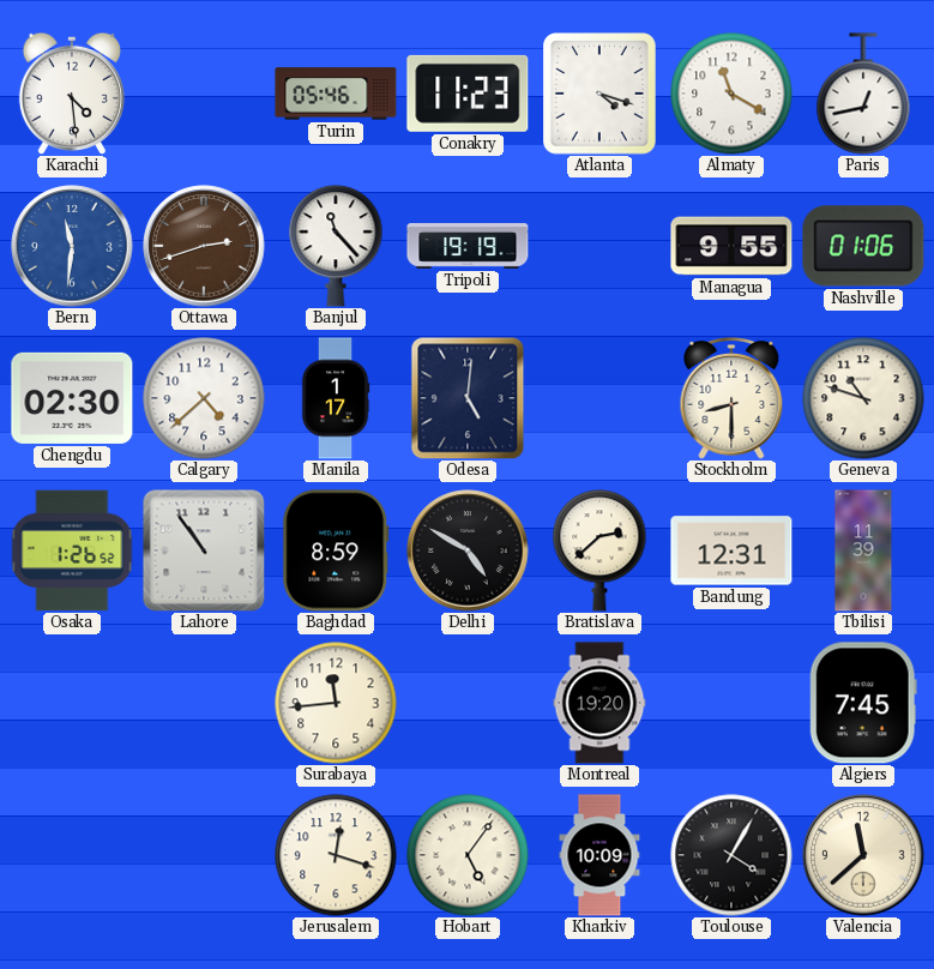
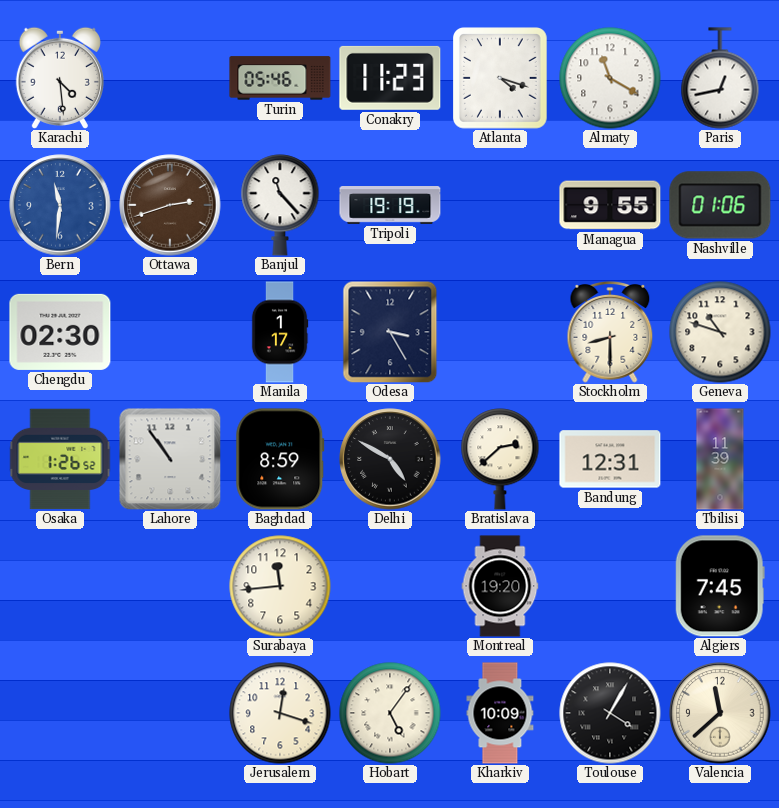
Calgary: 4:38 -> none
Odesa: 5:01 -> 3:25
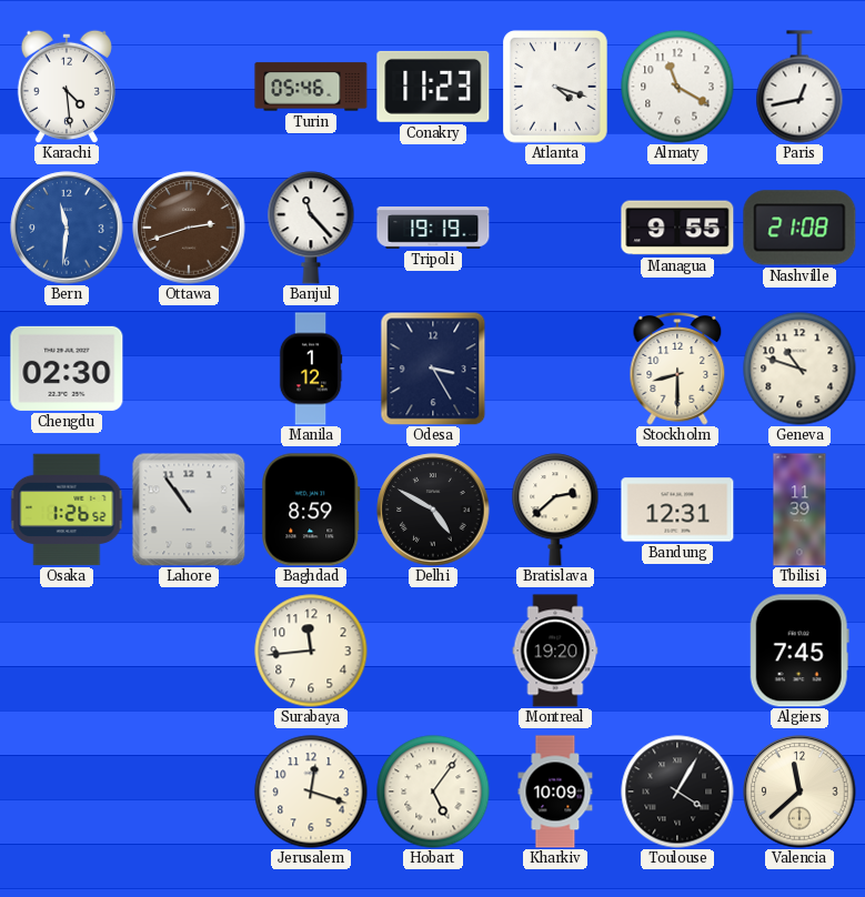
Nashville: 01:06 -> 21:08
Manila: 1:17 -> 1:12
